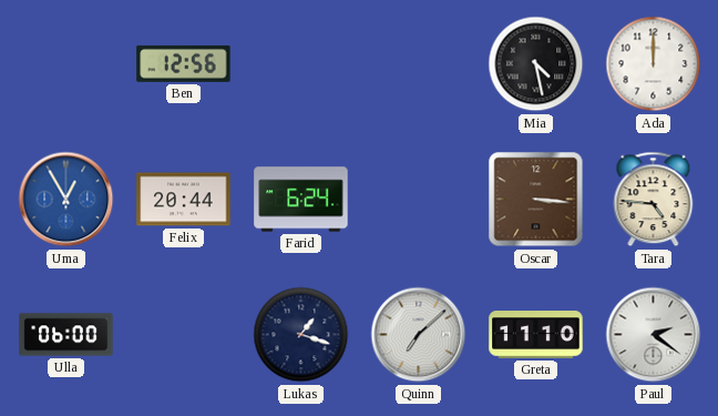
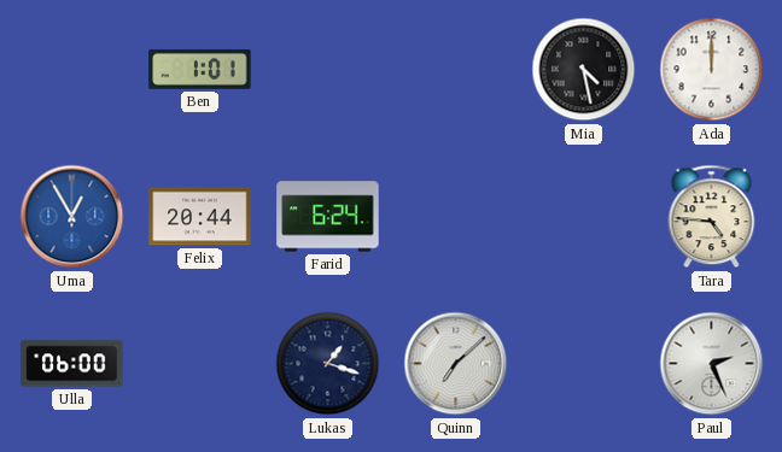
Ben: 12:56 -> 1:01
Oscar: 3:16 -> none
Greta: 11:10 -> none
Paul: 2:21 -> 2:26
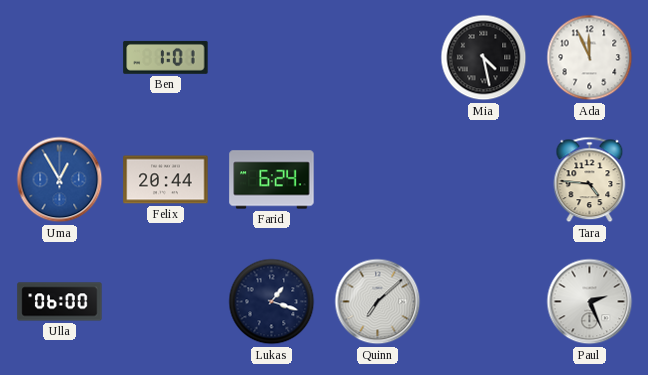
Ada: 12:00 -> 11:56
